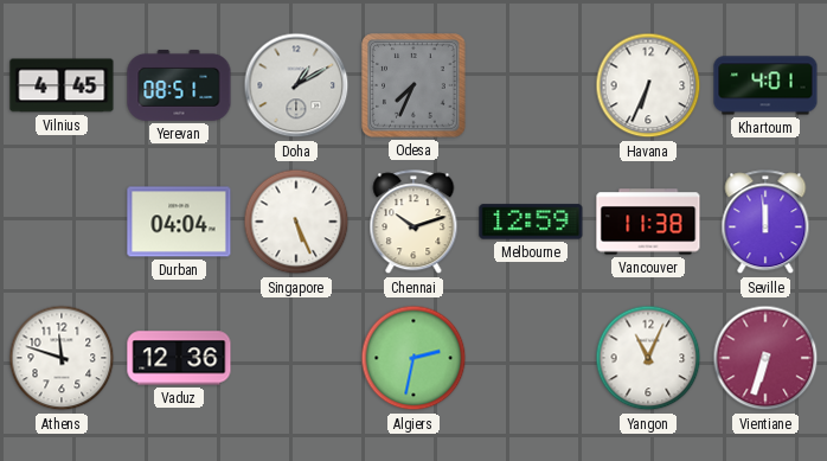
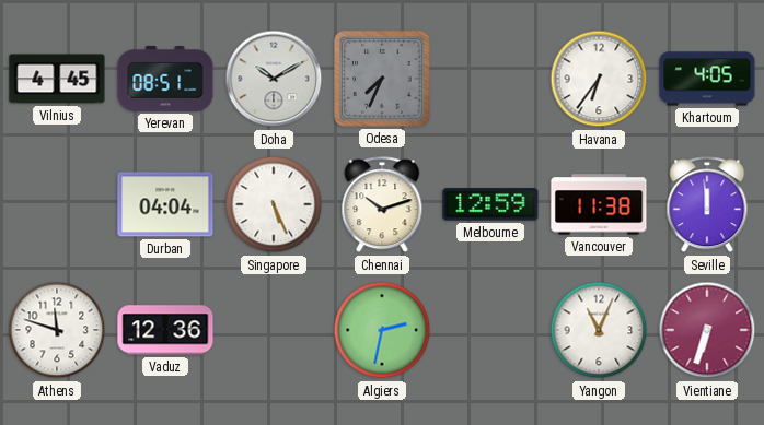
Doha: 1:10 -> 10:10
Havana: 6:34 -> 6:36
Khartoum: 4:01 -> 4:05
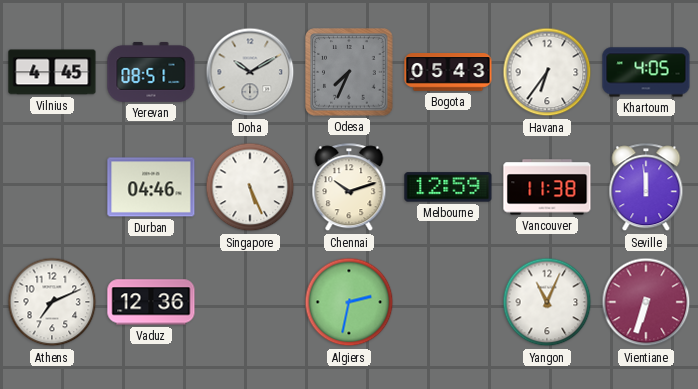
Bogota: none -> 05:43
Durban: 04:04 -> 04:46
Athens: 11:48 -> 7:11
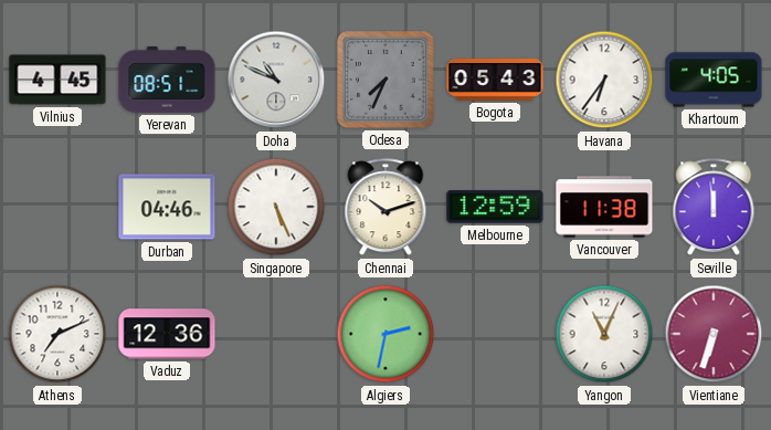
Doha: 10:10 -> 10:49
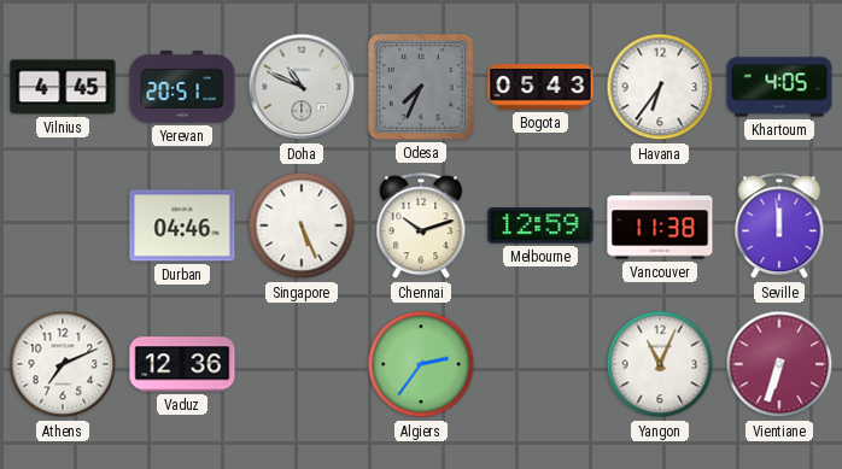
Yerevan: 08:51 -> 20:51
Algiers: 2:32 -> 2:36
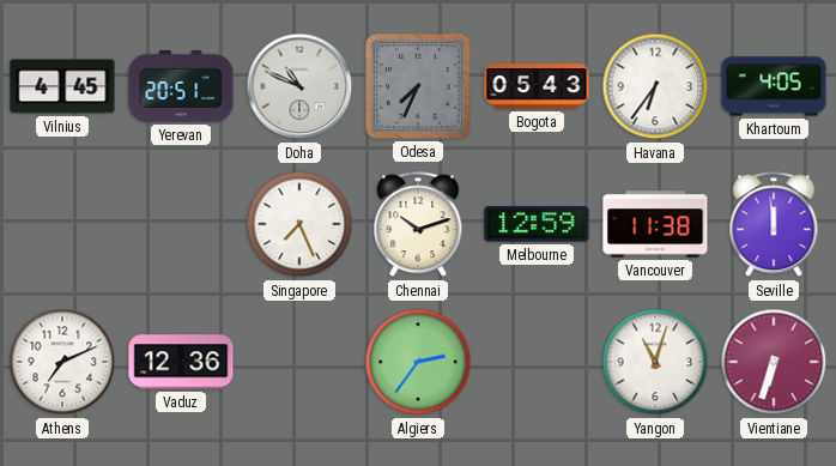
Durban: 04:46 -> none
Singapore: 5:26 -> 7:26
Yangon: 11:04 -> 11:03
